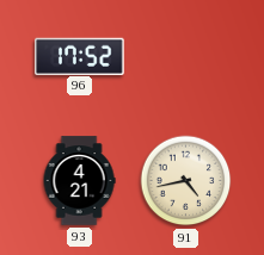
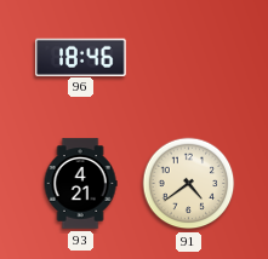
96: 17:52 -> 18:46
91: 4:43 -> 4:39
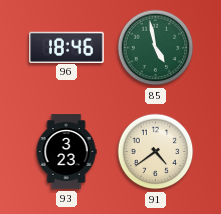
85: none -> 4:58
93: 4:21 -> 3:23
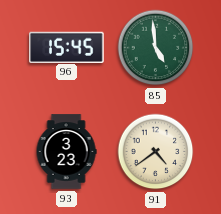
96: 18:46 -> 15:45
85: 4:58 -> 4:59
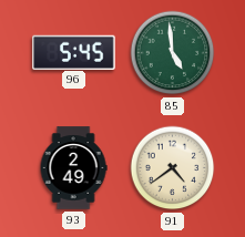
96: 15:45 -> 5:45
93: 3:23 -> 2:49
